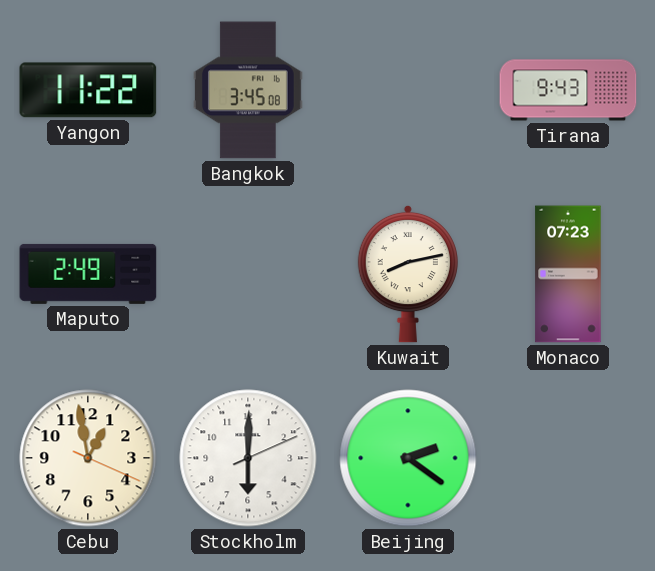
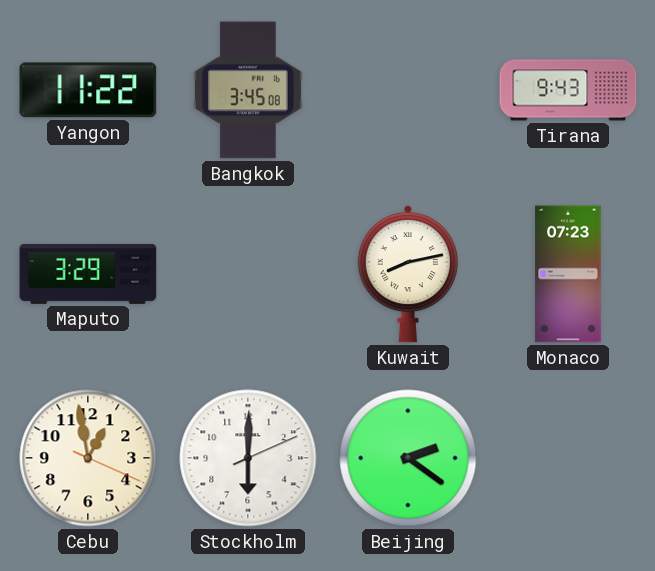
Maputo: 2:49 -> 3:29
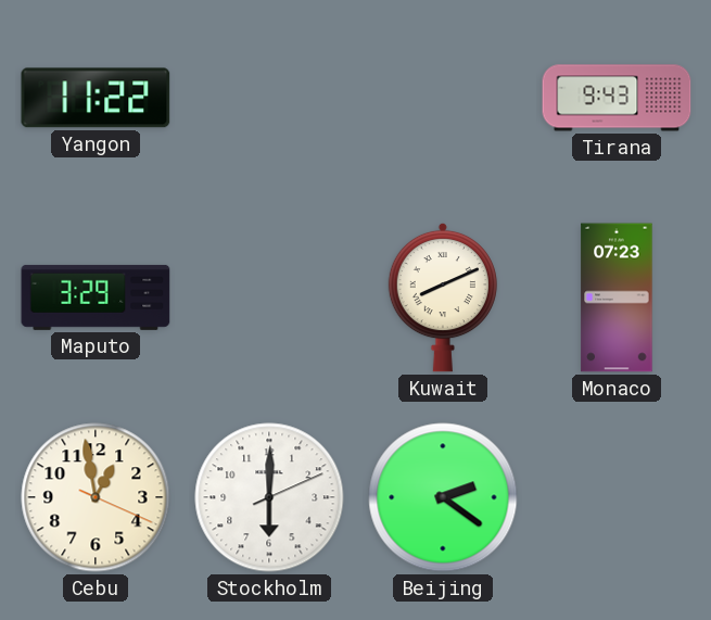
Bangkok: 3:45 -> none
Kuwait: 8:13 -> 8:11
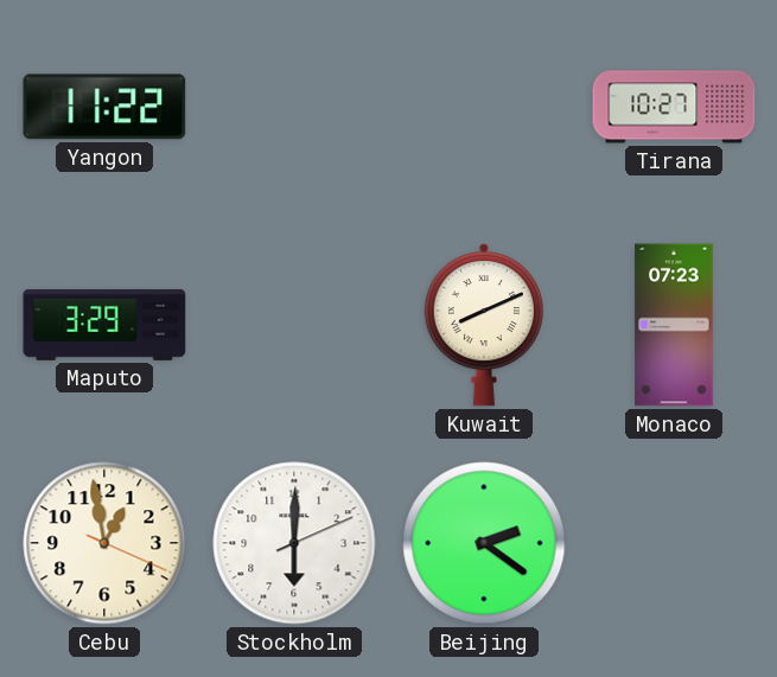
Tirana: 9:43 -> 10:27
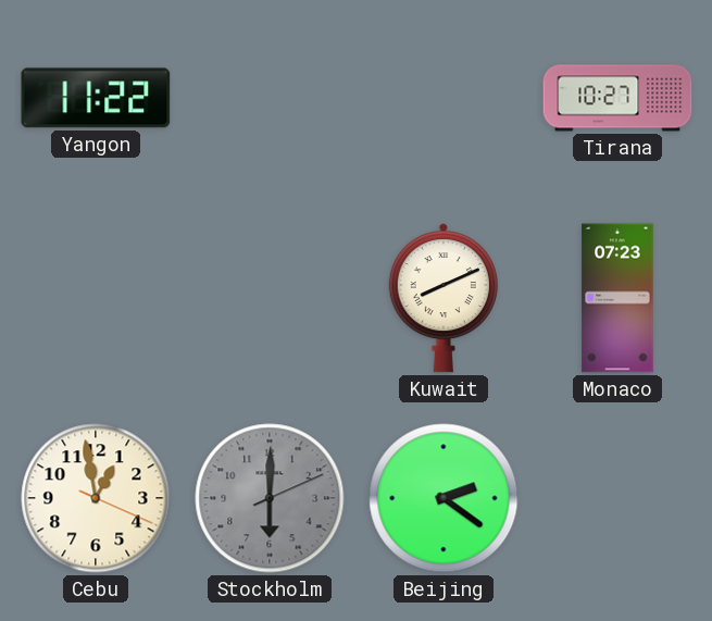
Maputo: 3:29 -> none
Stockholm dial: white -> grey
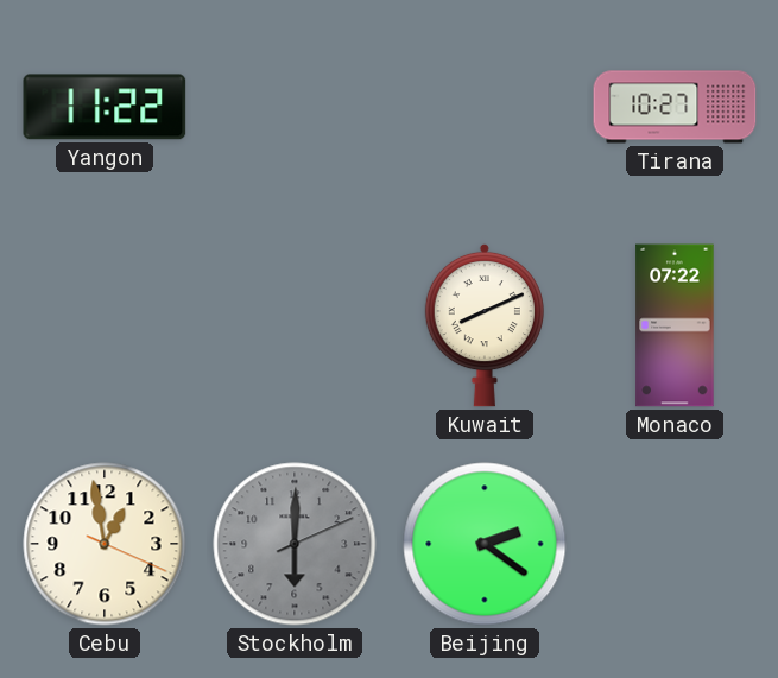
Monaco: 07:23 -> 07:22
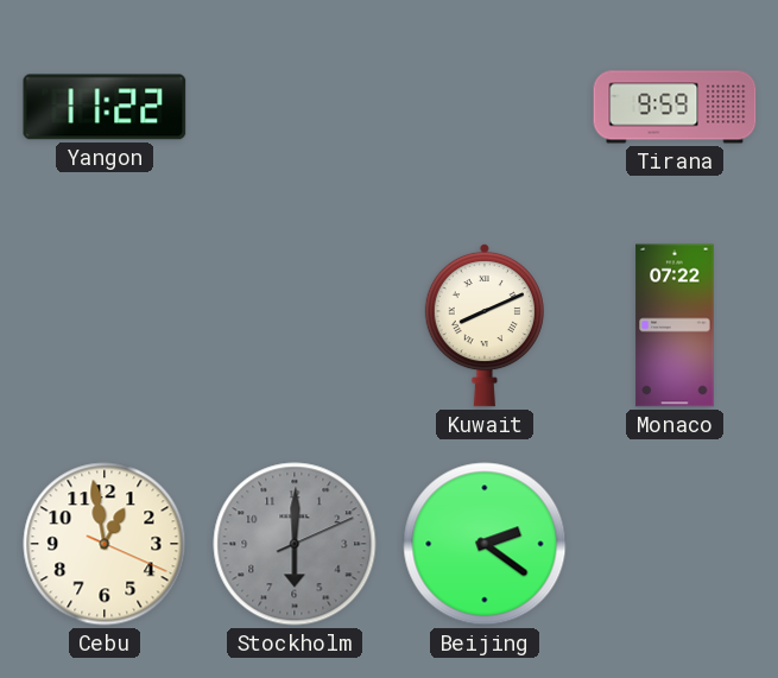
Tirana: 10:27 -> 9:59
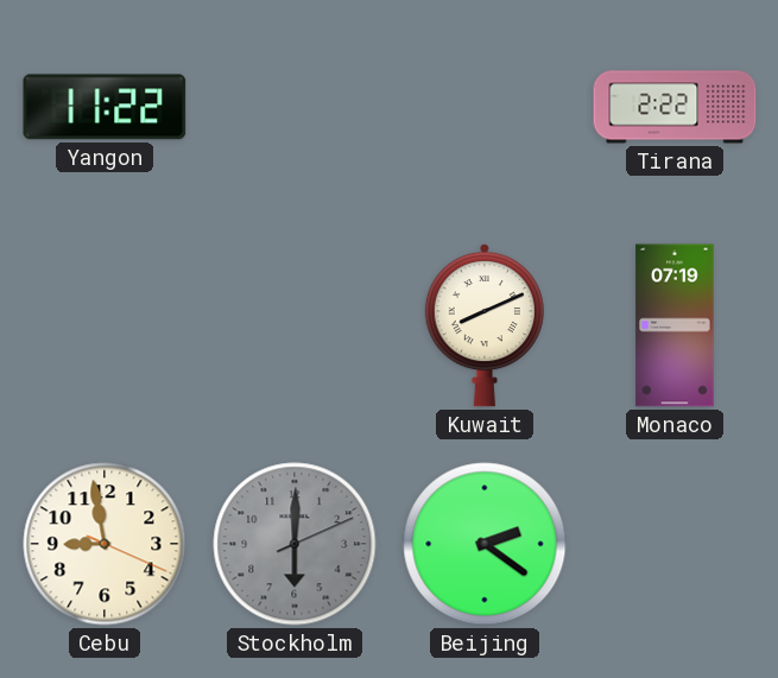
Tirana: 9:59 -> 2:22
Monaco: 07:22 -> 07:19
Cebu: 12:58 -> 8:58
